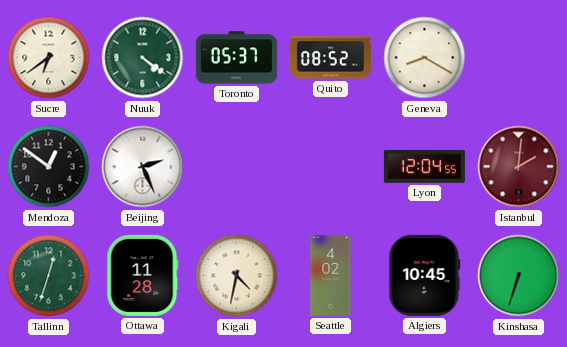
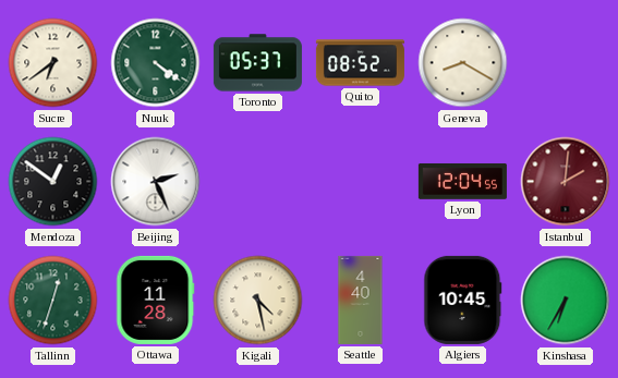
Kigali: 4:32 -> 4:28
Seattle: 4:02 -> 4:40
Kinshasa: 6:33 -> 6:35
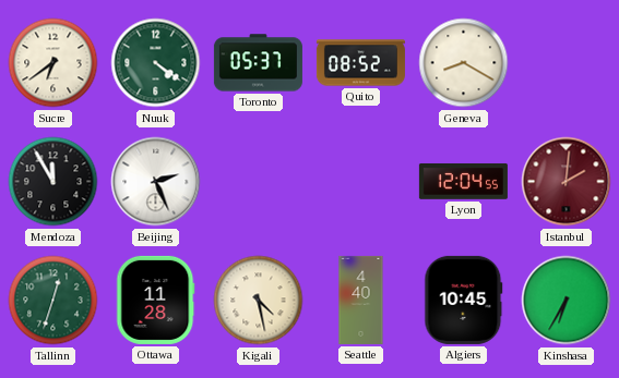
Mendoza: 12:51 -> 11:55
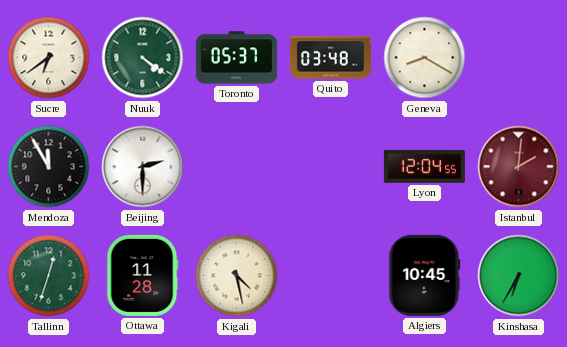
Quito: 08:52 -> 03:48
Beijing: 2:26 -> 2:30
Seattle: 4:40 -> none
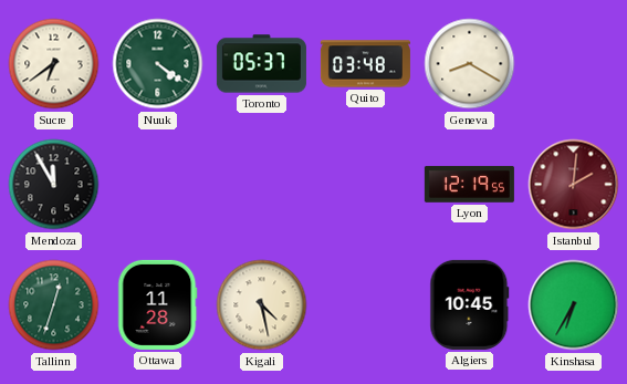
Beijing: 2:30 -> none
Lyon: 12:04 -> 12:19
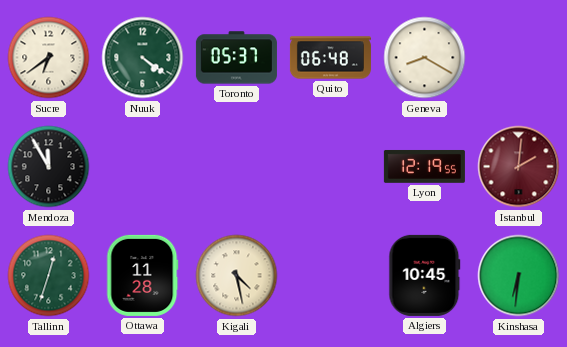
Quito: 03:48 -> 06:48
Kinshasa: 6:35 -> 6:31
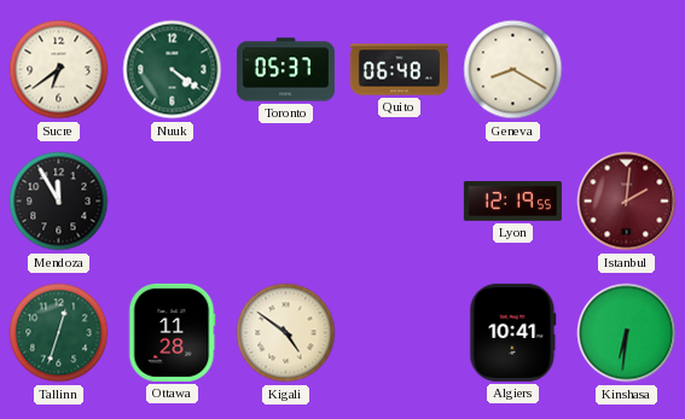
Kigali: 4:28 -> 4:51
Algiers: 10:45 -> 10:41
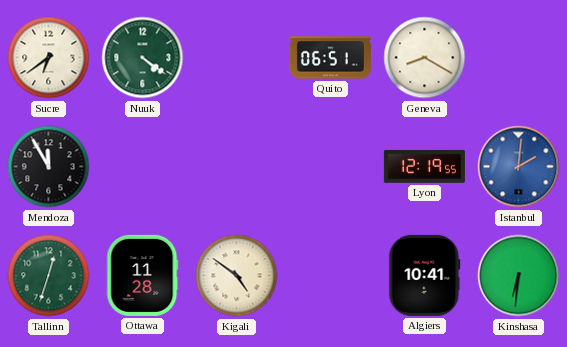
Toronto: 05:37 -> none
Quito: 06:48 -> 06:51
Istanbul dial: burgundy -> blue
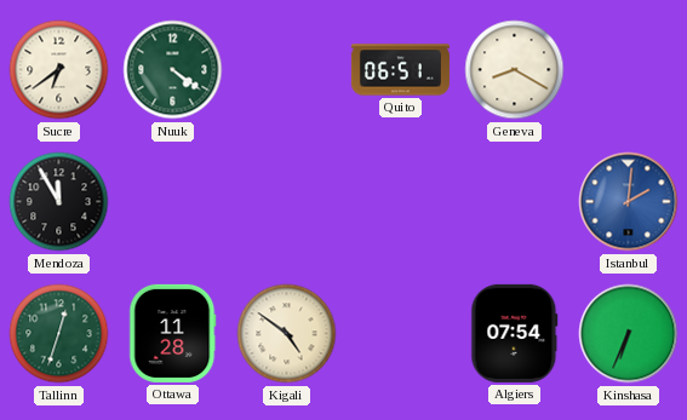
Lyon: 12:19 -> none
Algiers: 10:41 -> 07:54
Kinshasa: 6:31 -> 6:34
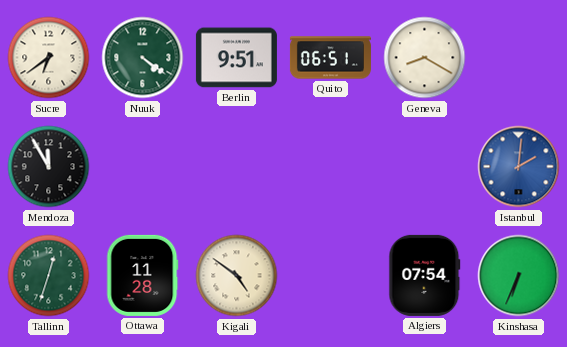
Berlin: none -> 9:51
